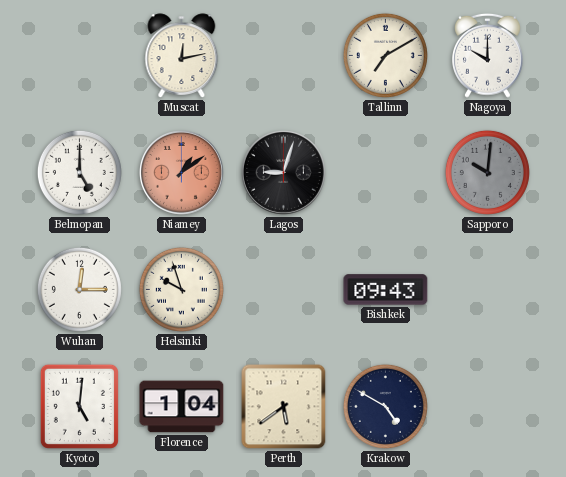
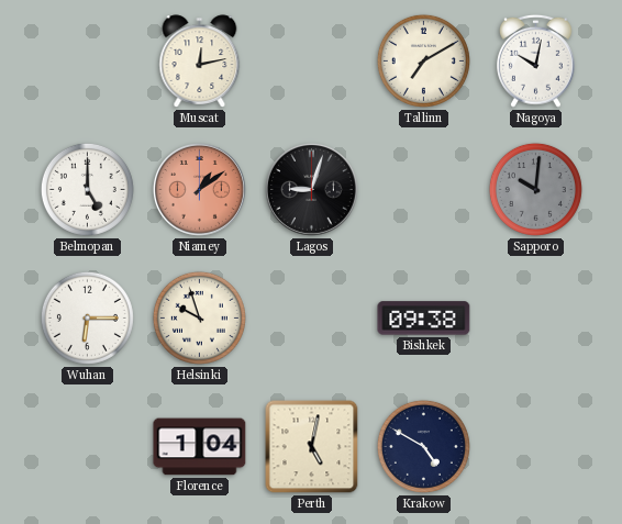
Nagoya: 10:00 -> 10:02
Wuhan: 12:15 -> 6:15
Bishkek: 09:43 -> 09:38
Kyoto: 5:01 -> none
Perth: 5:39 -> 5:02
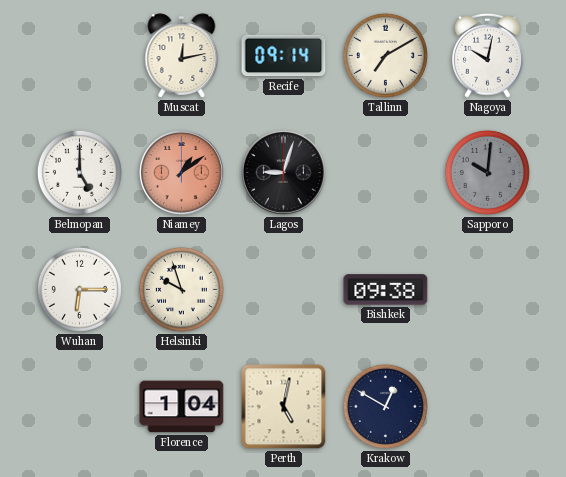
Recife: none -> 09:14
Krakow: 4:50 -> 12:50
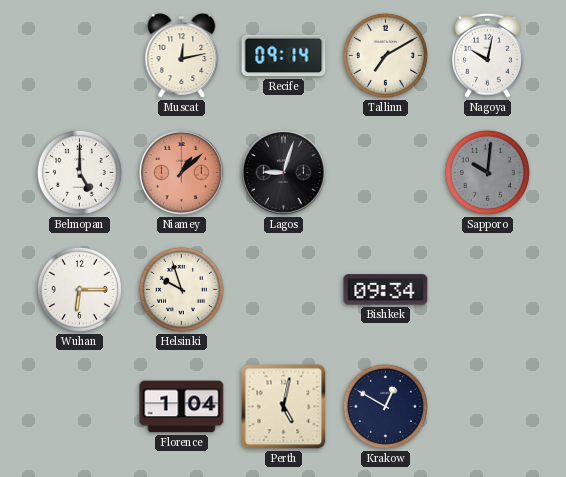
Niamey: 1:09 -> 1:08
Bishkek: 09:38 -> 09:34
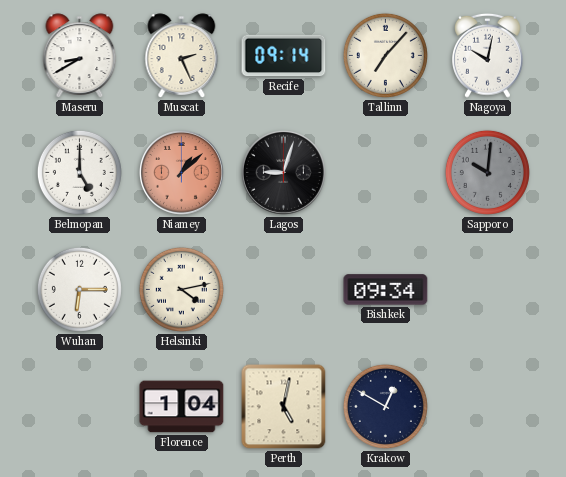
Maseru: none -> 8:40
Muscat: 12:13 -> 2:26
Tallinn: 7:10 -> 7:07
Helsinki: 9:57 -> 4:13
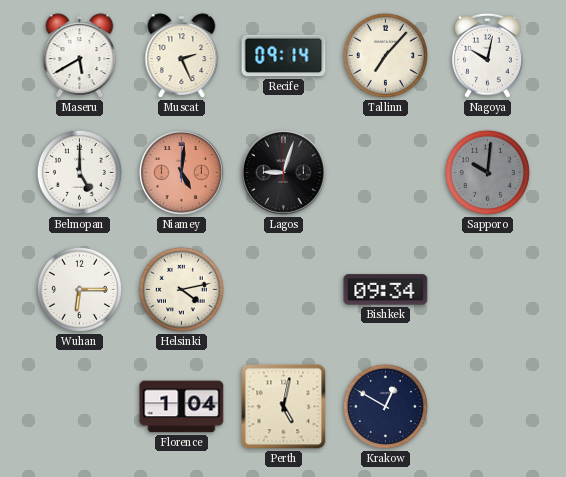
Maseru: 8:40 -> 5:40
Niamey: 1:08 -> 5:01
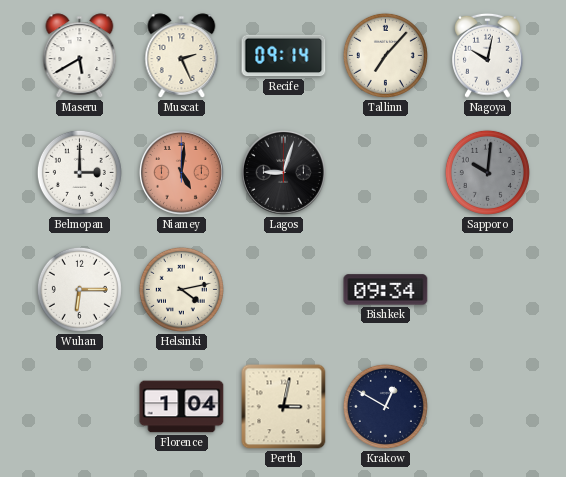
Belmopan: 5:00 -> 3:00
Perth: 5:02 -> 3:02
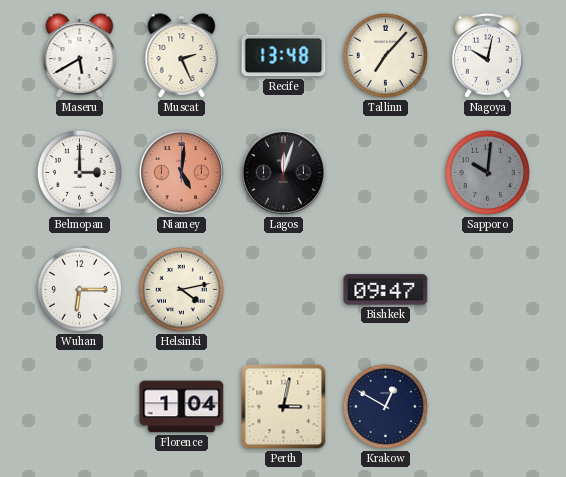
Recife: 09:14 -> 13:48
Lagos: 9:03 -> 12:03
Bishkek: 09:34 -> 09:47
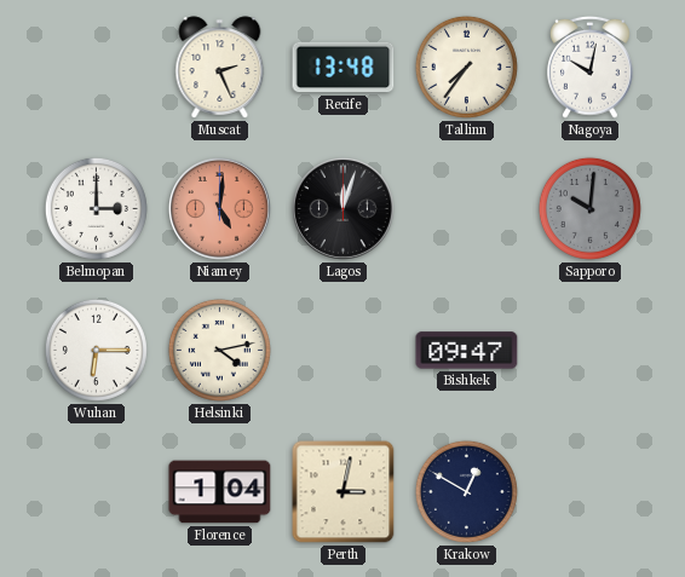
Maseru: 5:40 -> none
Tallinn: 7:07 -> 7:36
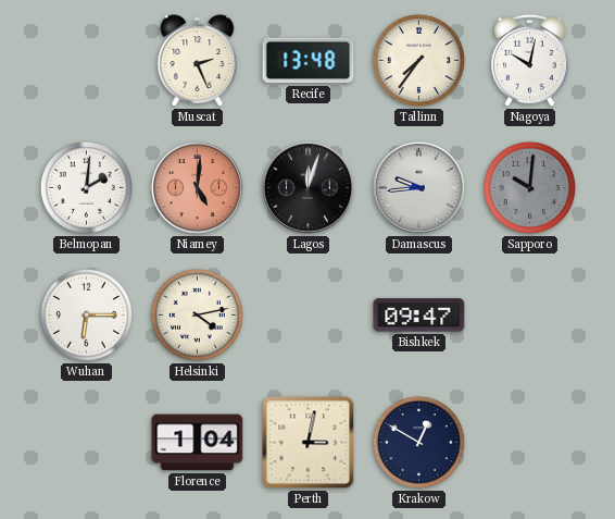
Belmopan: 3:00 -> 2:01
Damascus: none -> 9:44
